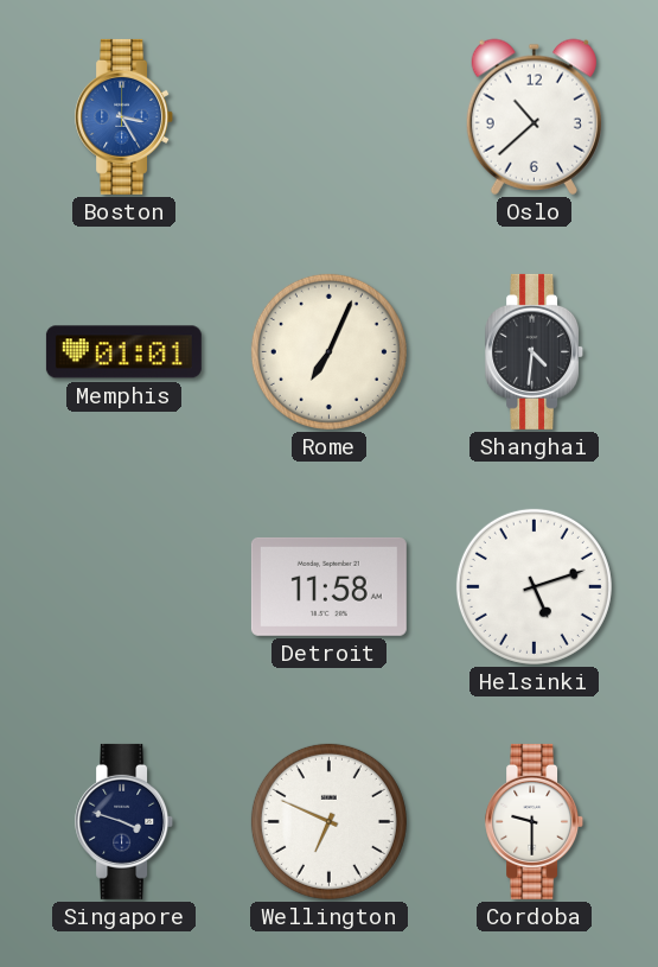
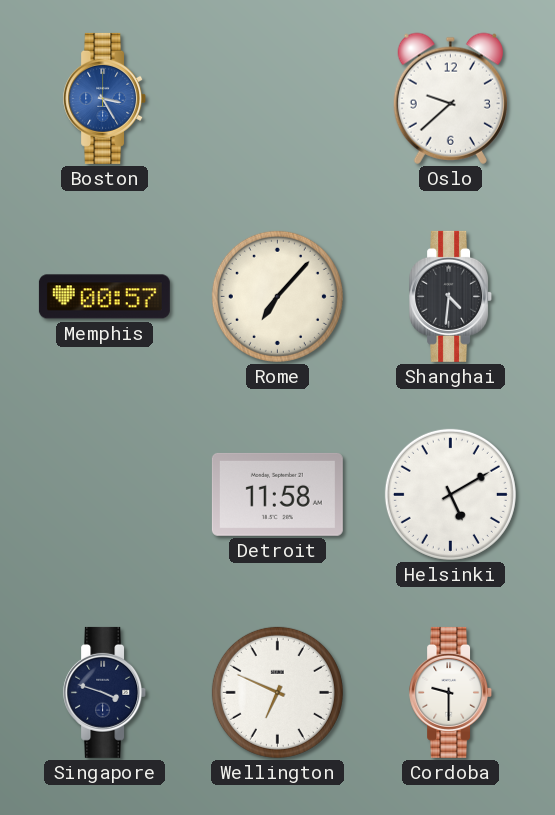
Oslo: 10:38 -> 9:38
Memphis: 01:01 -> 00:57
Rome: 7:04 -> 7:07
Helsinki: 5:12 -> 5:10
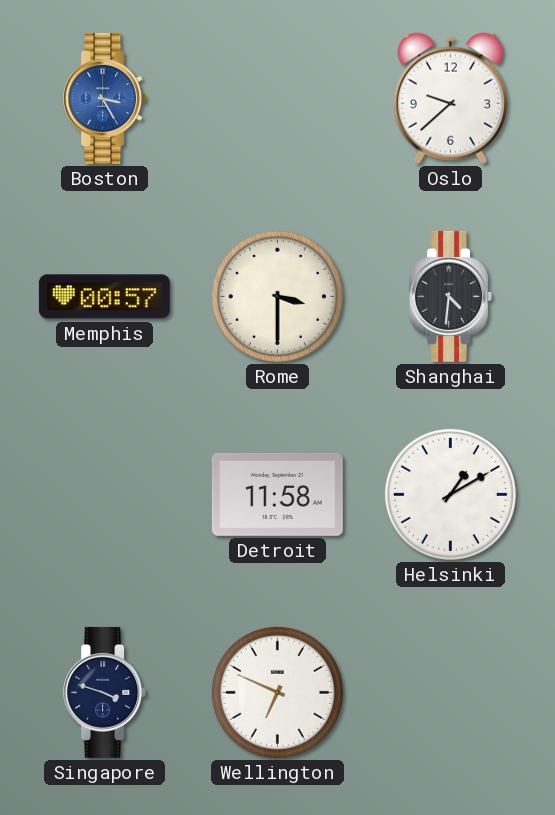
Rome: 7:07 -> 3:30
Helsinki: 5:10 -> 1:10
Cordoba: 9:30 -> none
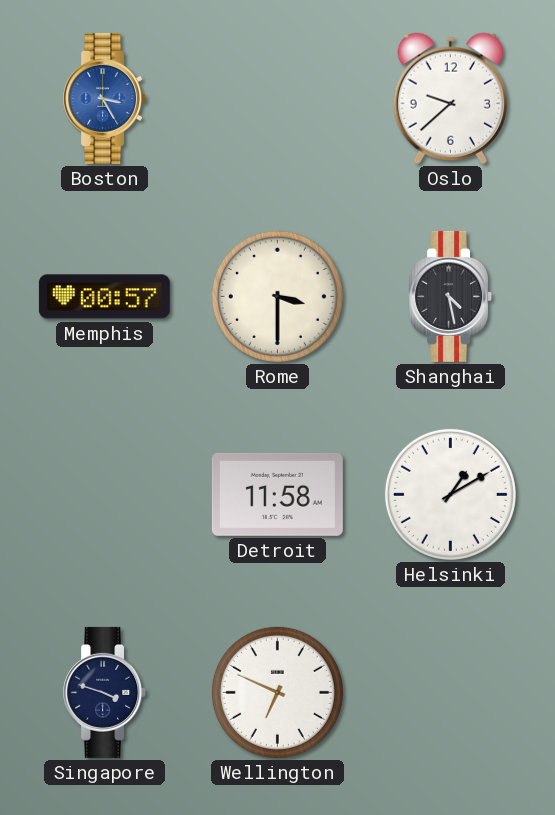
Shanghai: 4:31 -> 4:28
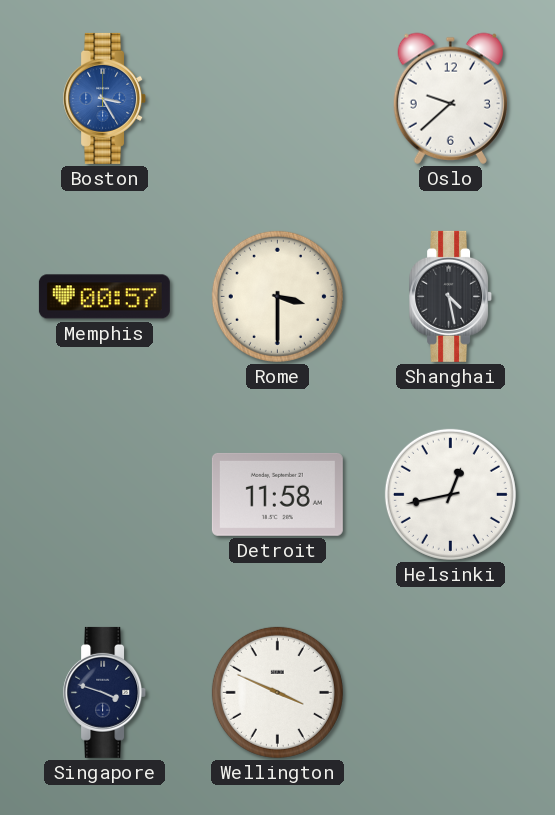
Helsinki: 1:10 -> 12:43
Wellington: 6:49 -> 3:49
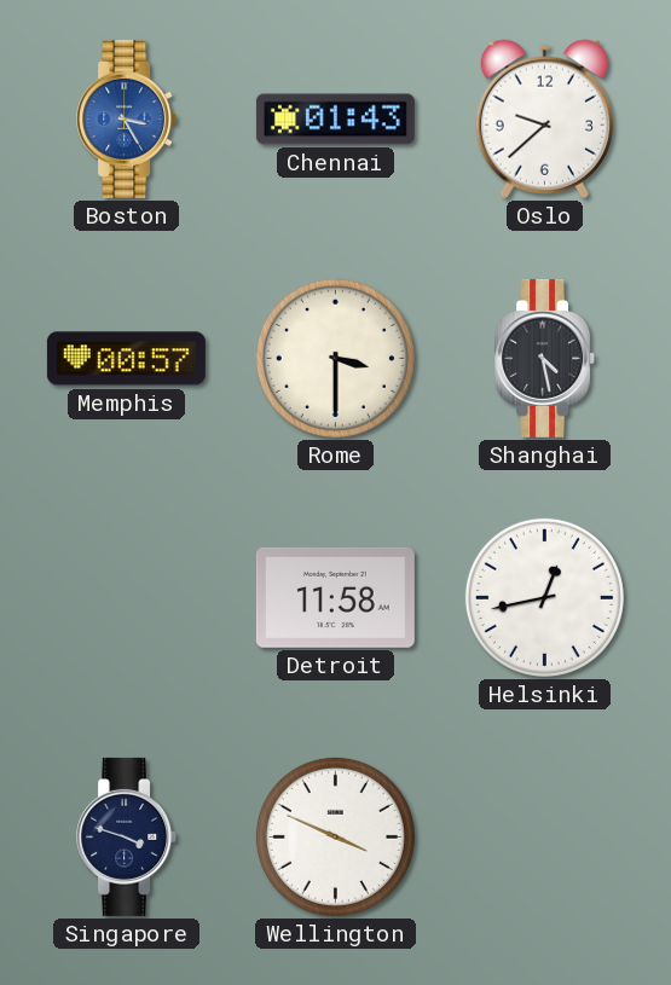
Chennai: none -> 01:43
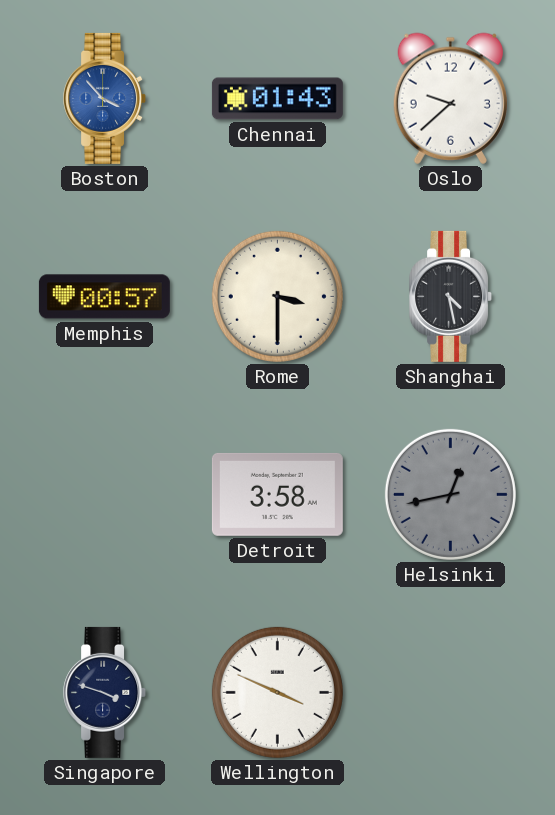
Boston: 3:25 -> 3:53
Detroit: 11:58 -> 3:58
Helsinki dial: white -> grey
